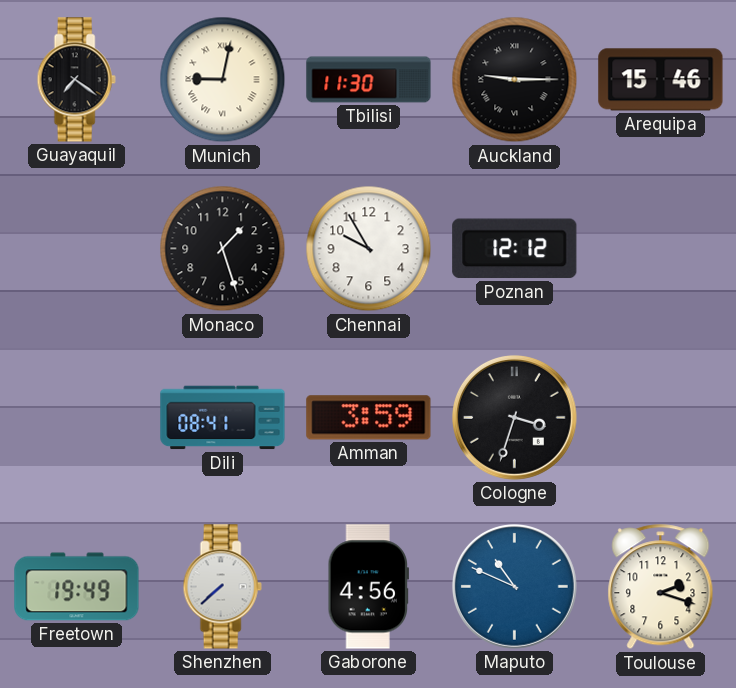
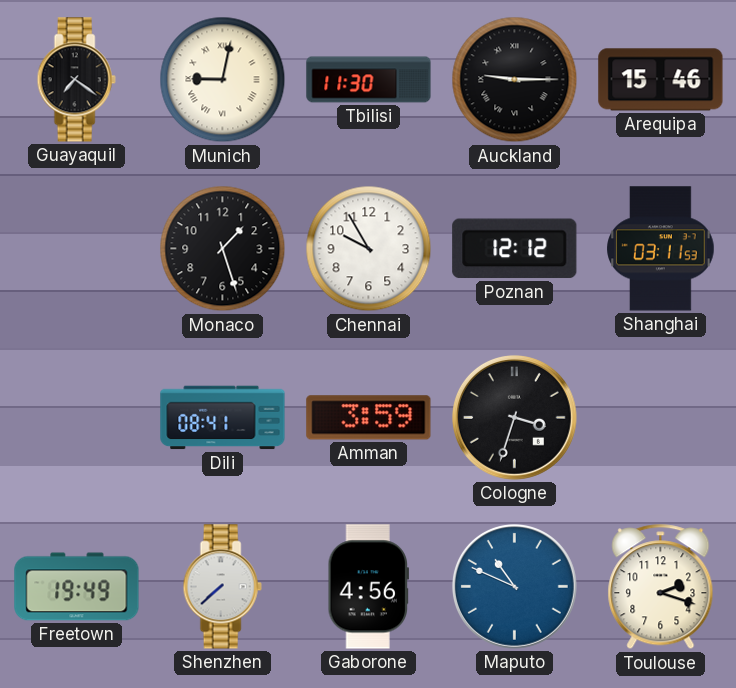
Shanghai: none -> 03:11
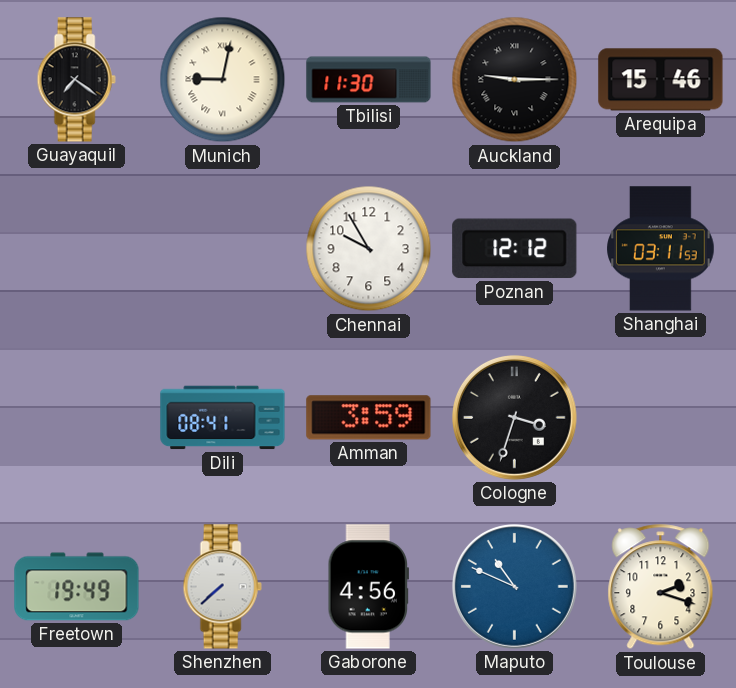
Monaco: 1:27 -> none
